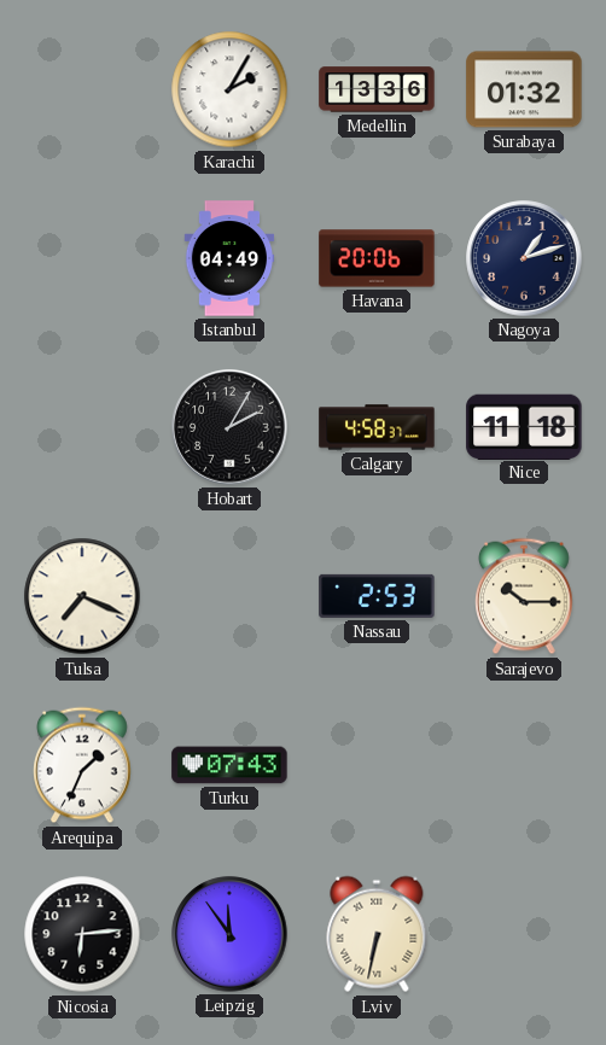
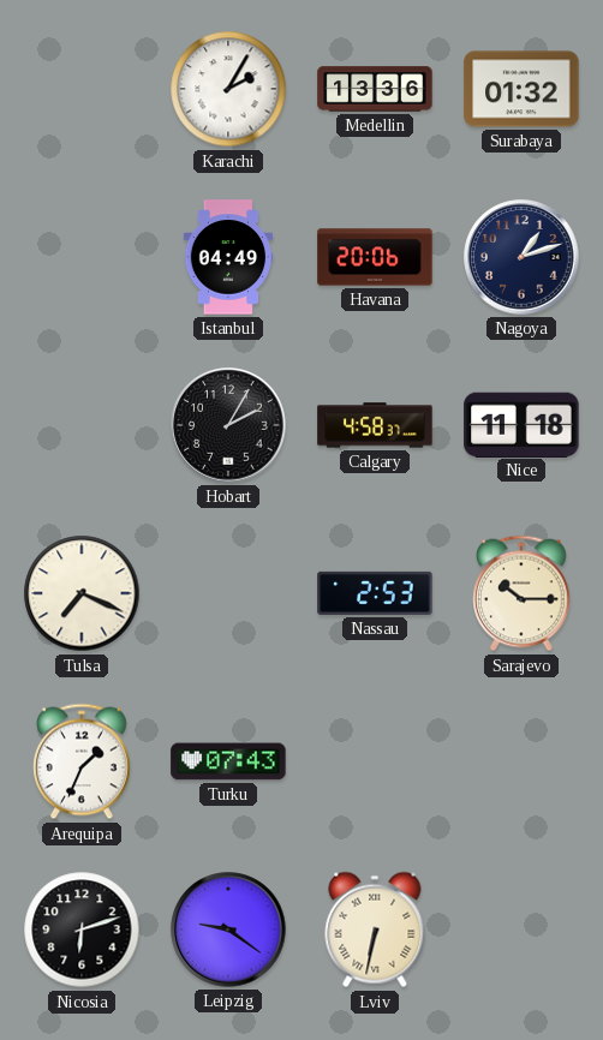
Nicosia: 6:14 -> 6:12
Leipzig: 11:54 -> 9:21
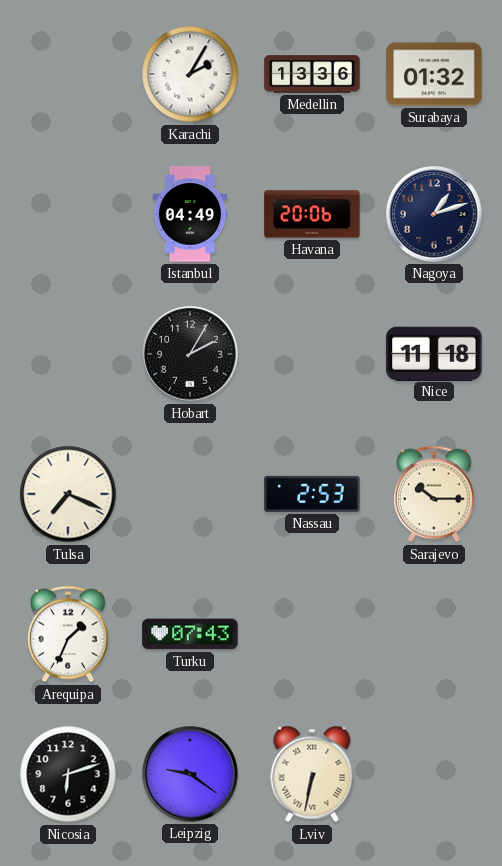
Calgary: 4:58 -> none
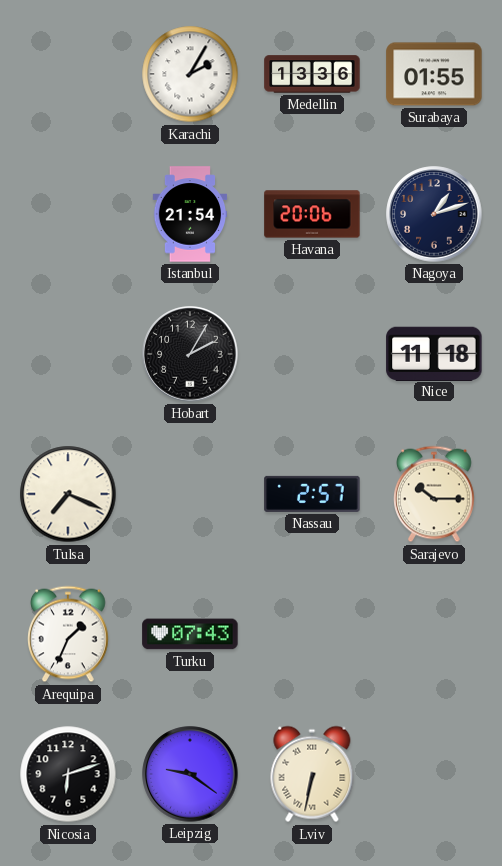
Surabaya: 01:32 -> 01:55
Istanbul: 04:49 -> 21:54
Nassau: 2:53 -> 2:57
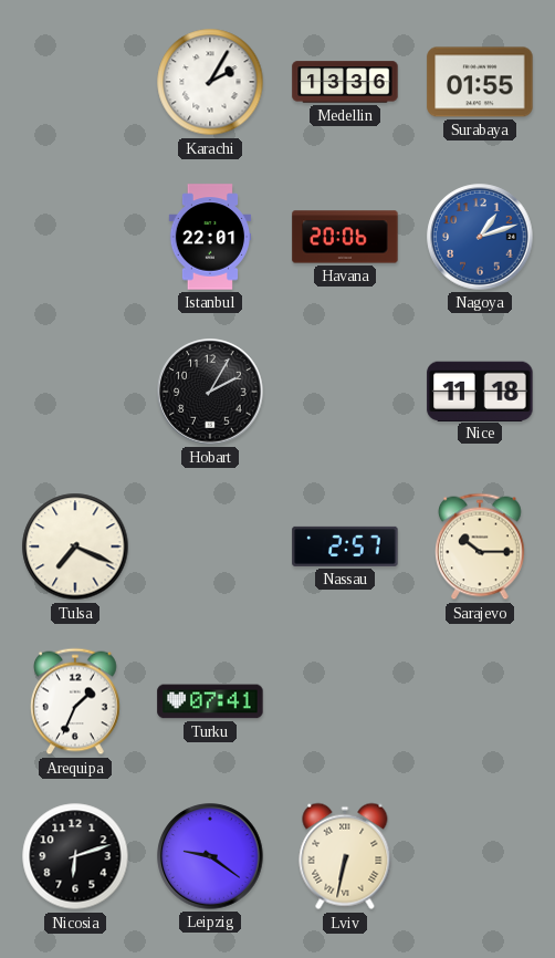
Istanbul: 21:54 -> 22:01
Nagoya dial: navy -> blue
Turku: 07:43 -> 07:41
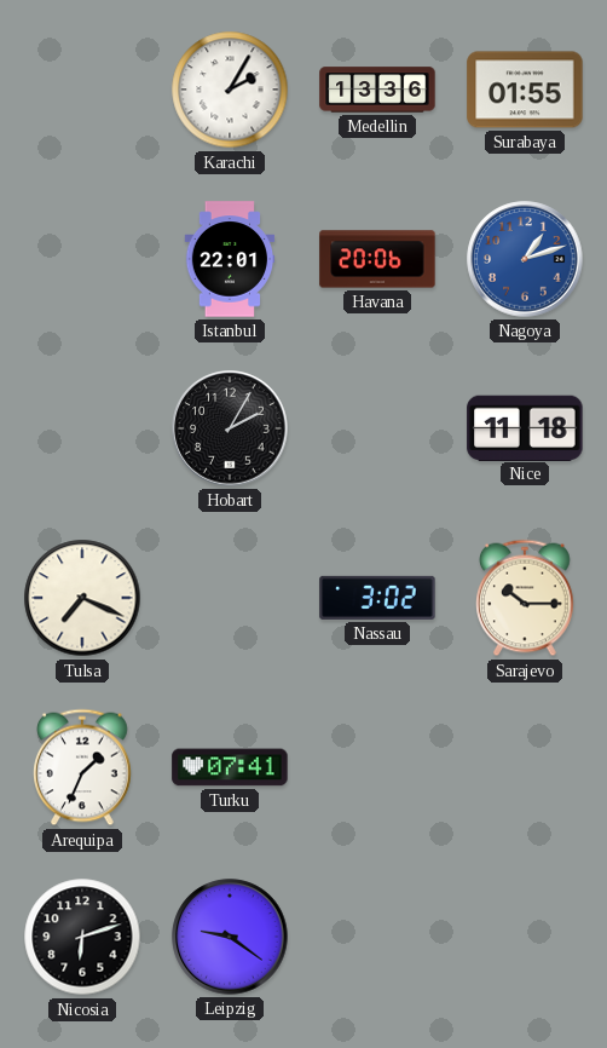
Nassau: 2:57 -> 3:02
Lviv: 6:32 -> none
